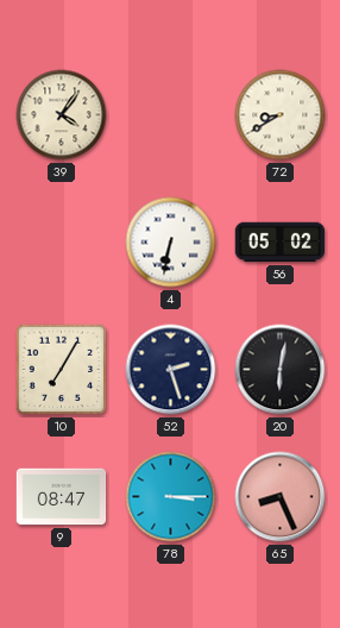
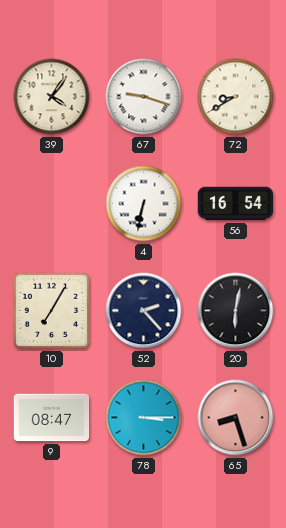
67: none -> 9:18
56: 05:02 -> 16:54
52: 2:27 -> 2:23
65: 8:26 -> 8:27
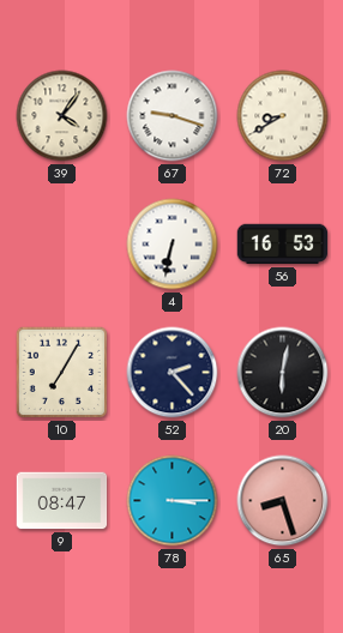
56: 16:54 -> 16:53
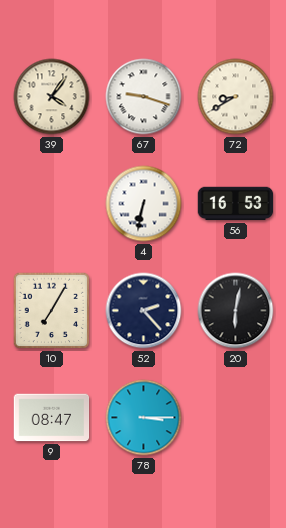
65: 8:27 -> none
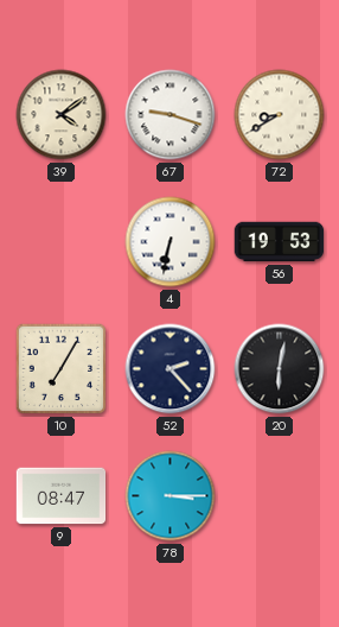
39: 4:06 -> 4:09
56: 16:53 -> 19:53
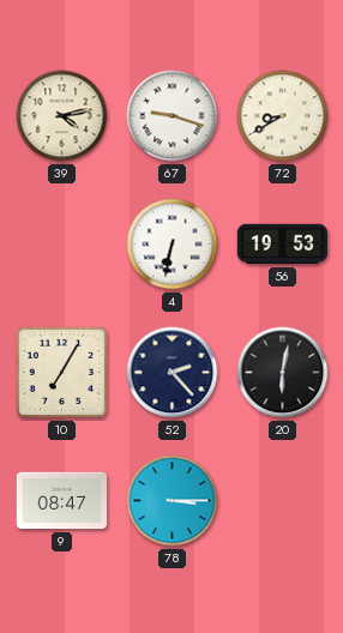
39: 4:09 -> 4:13
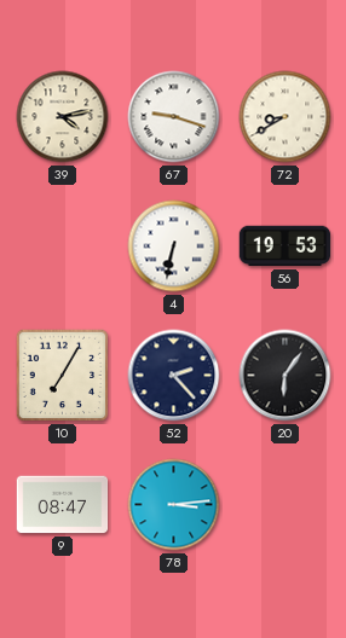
20: 6:02 -> 6:06
78: 3:15 -> 3:14
